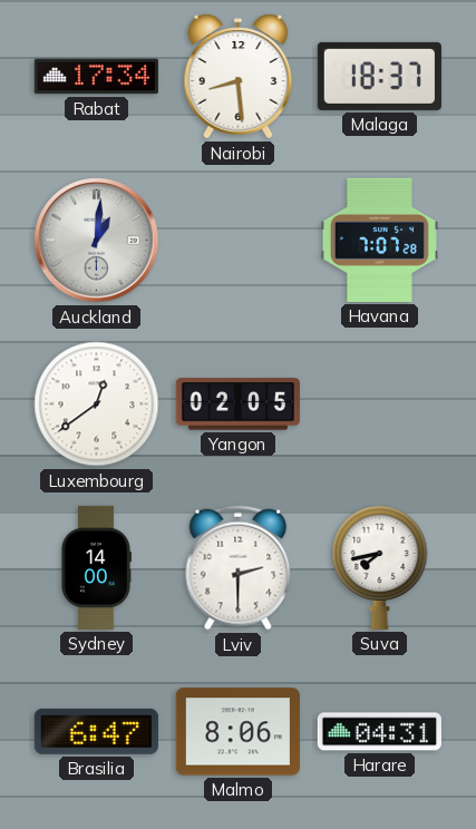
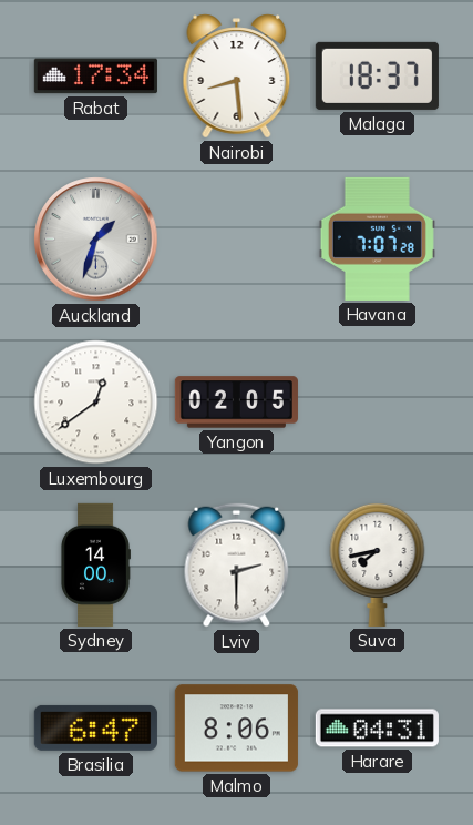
Auckland: 1:01 -> 1:33
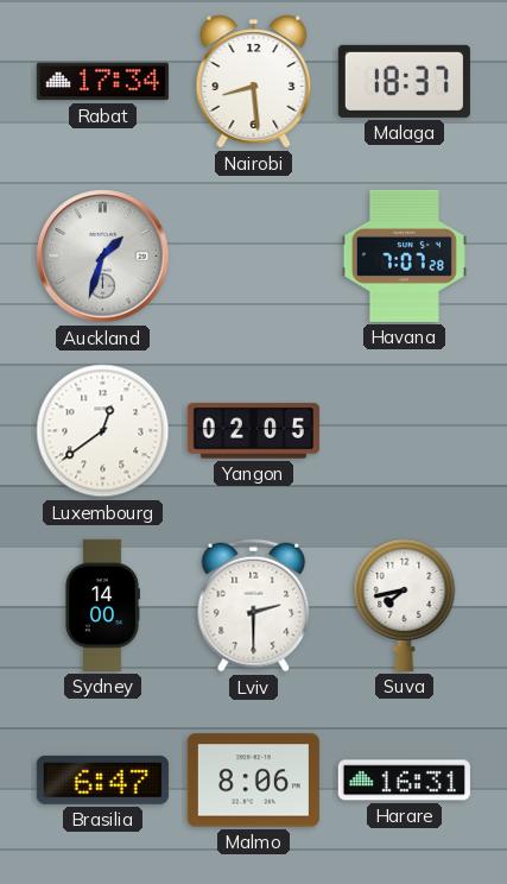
Harare: 04:31 -> 16:31
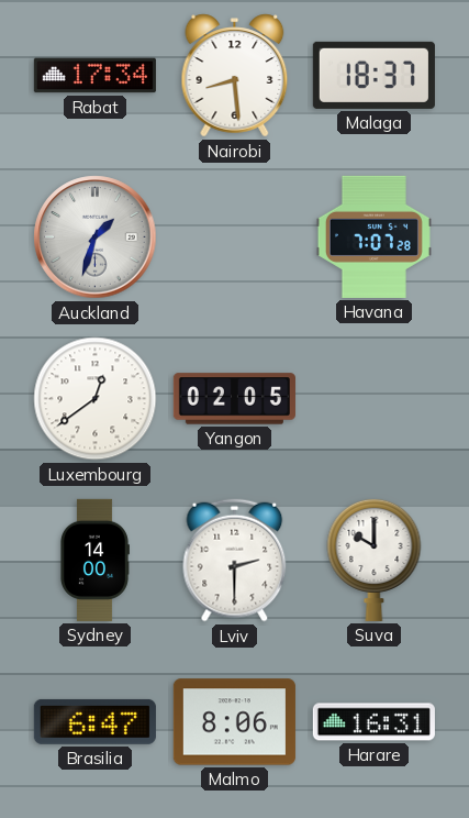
Suva: 7:43 -> 10:00
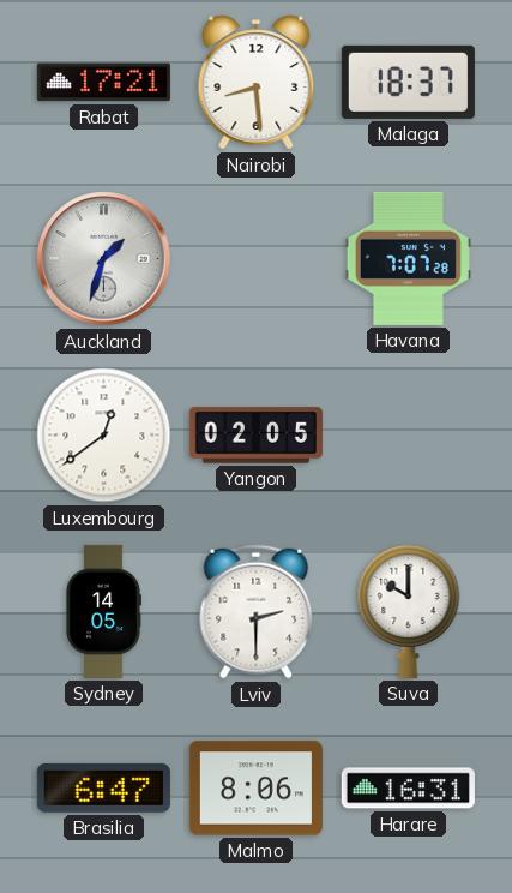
Rabat: 17:34 -> 17:21
Sydney: 14:00 -> 14:05
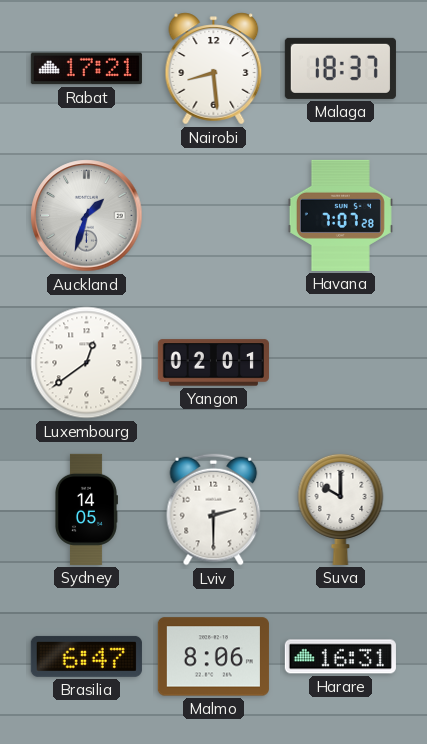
Yangon: 02:05 -> 02:01
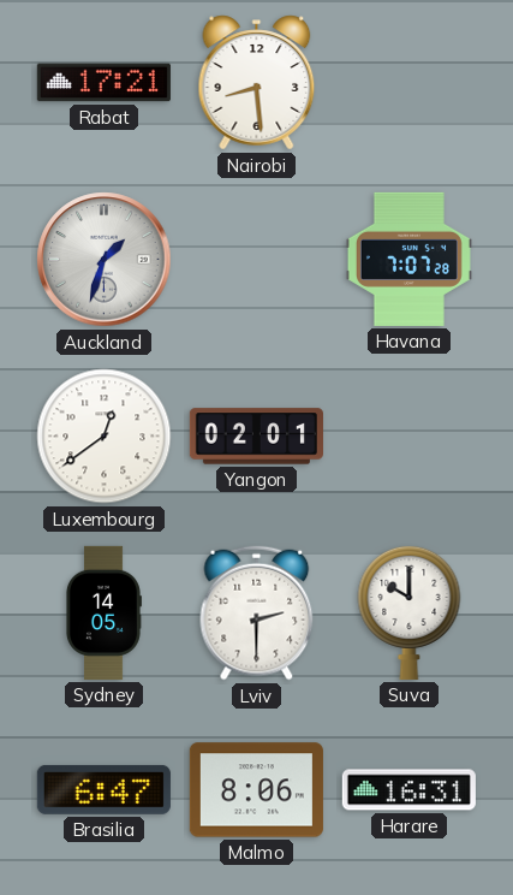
Malaga: 18:37 -> none
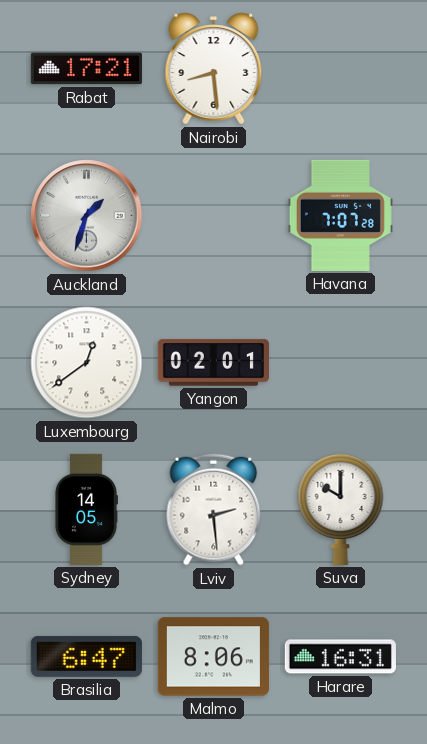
Lviv: 2:30 -> 2:29
